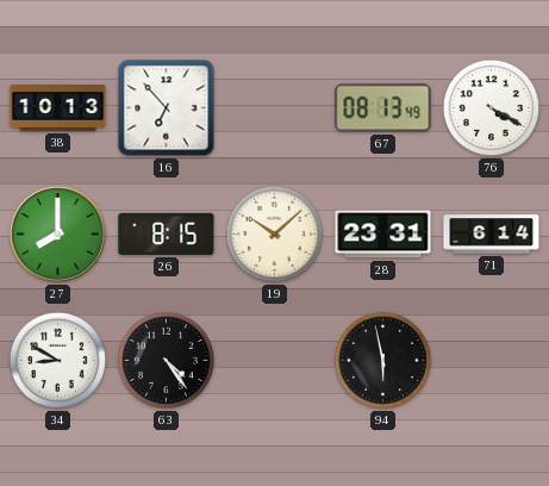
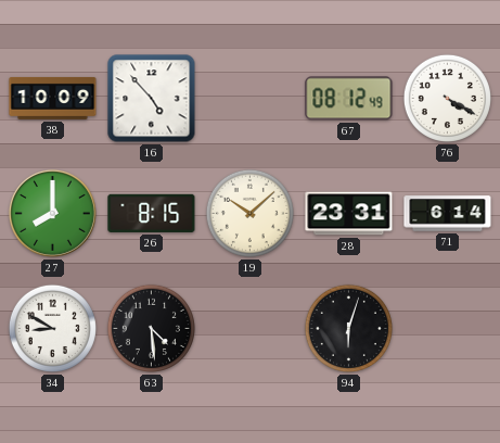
38: 10:13 -> 10:09
16: 6:53 -> 4:53
67: 08:13 -> 08:12
63: 4:24 -> 4:29
94: 5:58 -> 6:03
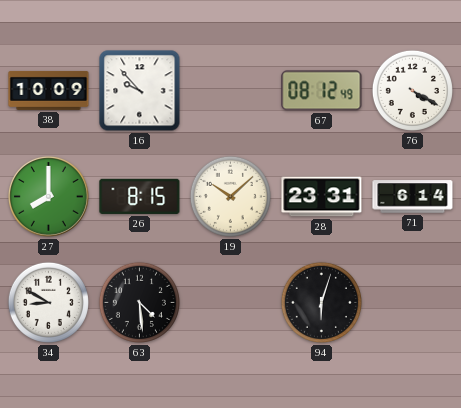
16: 4:53 -> 9:53
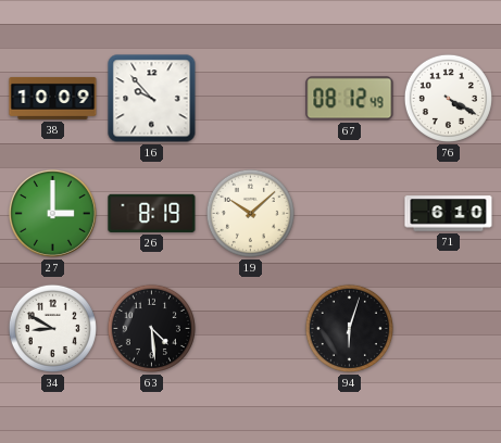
27: 8:00 -> 3:00
26: 8:15 -> 8:19
28: 23:31 -> none
71: 6:14 -> 6:10
